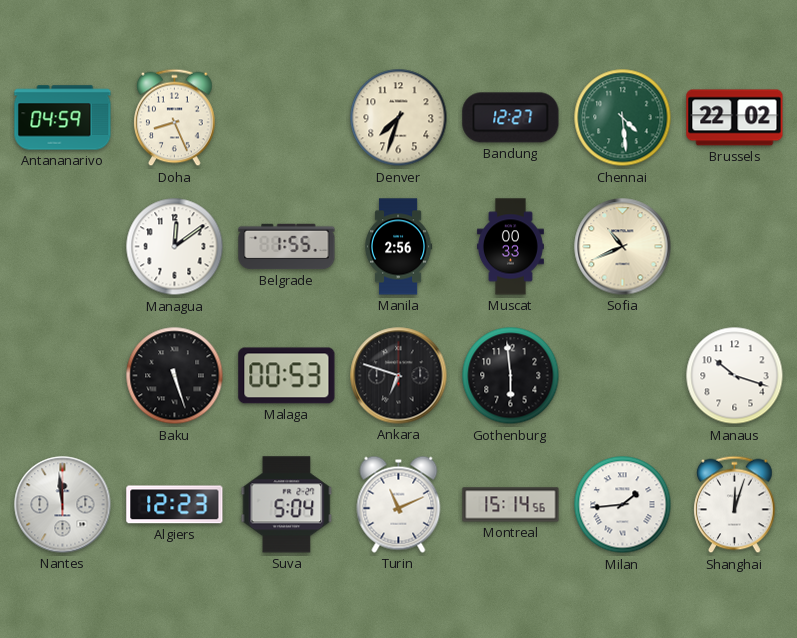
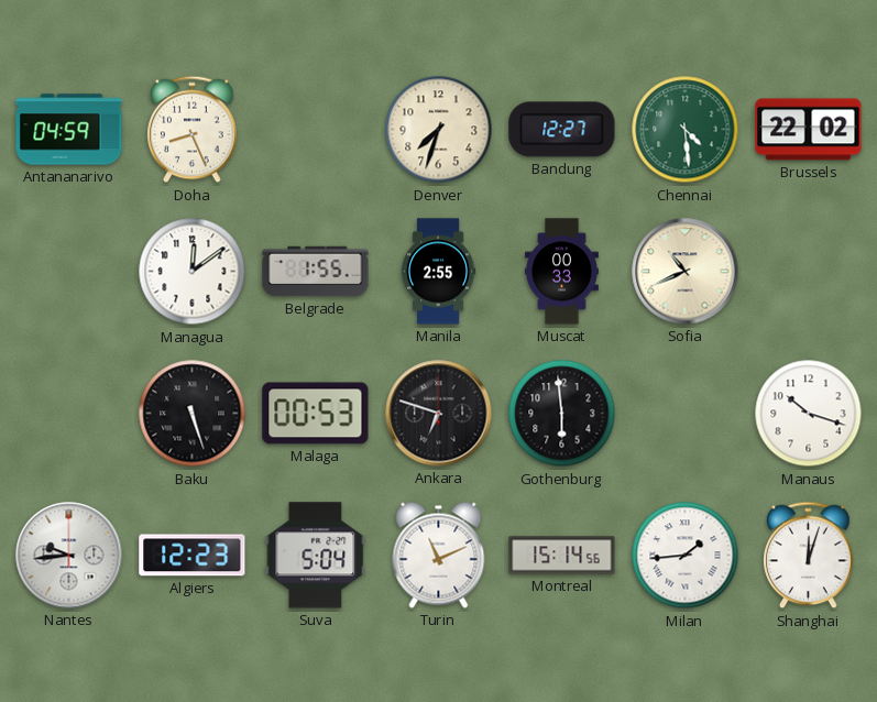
Manila: 2:56 -> 2:55
Nantes: 11:59 -> 9:44
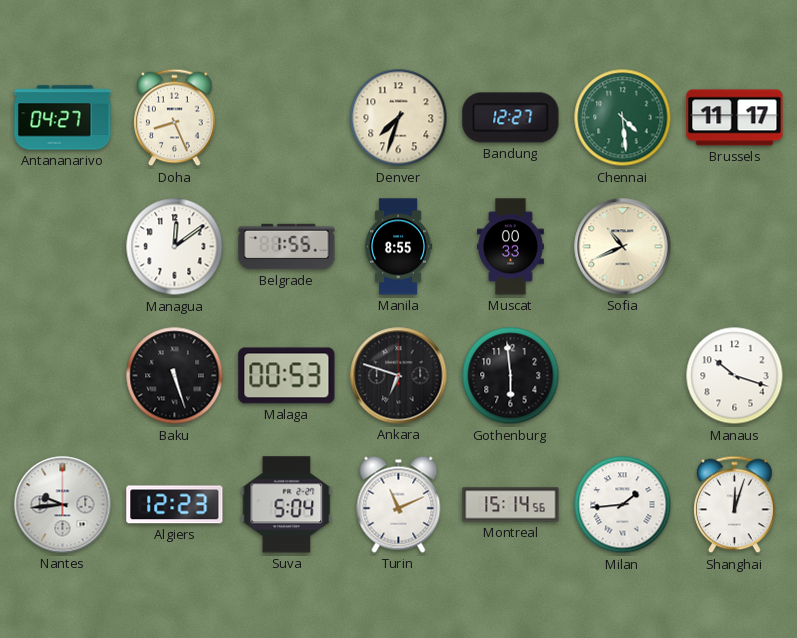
Antananarivo: 04:59 -> 04:27
Brussels: 22:02 -> 11:17
Manila: 2:55 -> 8:55
